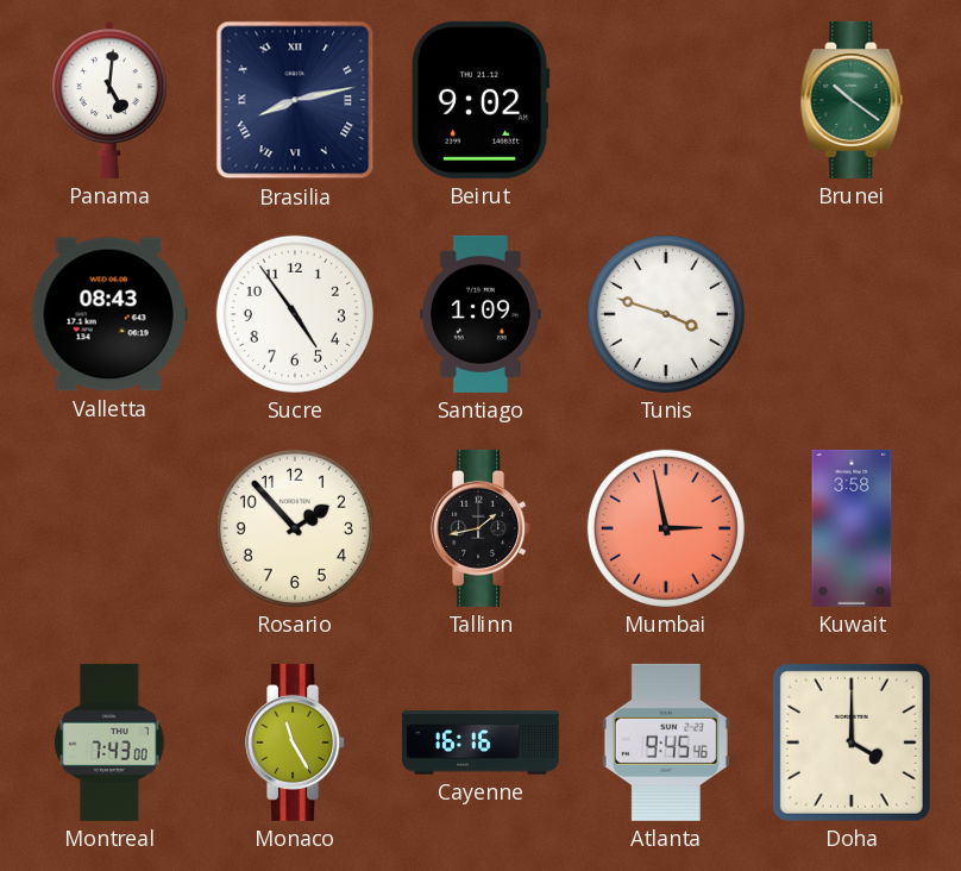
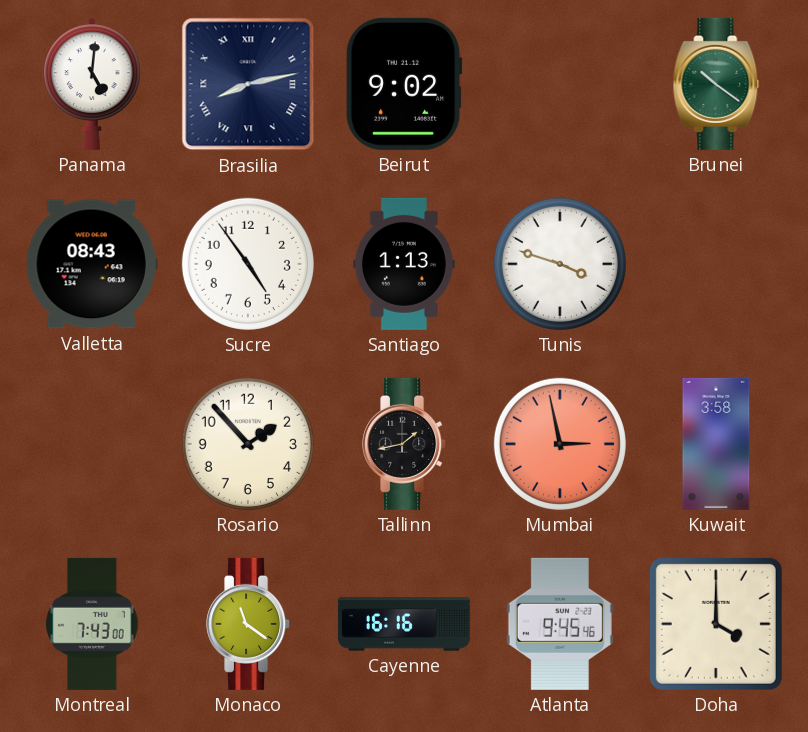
Santiago: 1:09 -> 1:13
Monaco: 11:25 -> 11:21
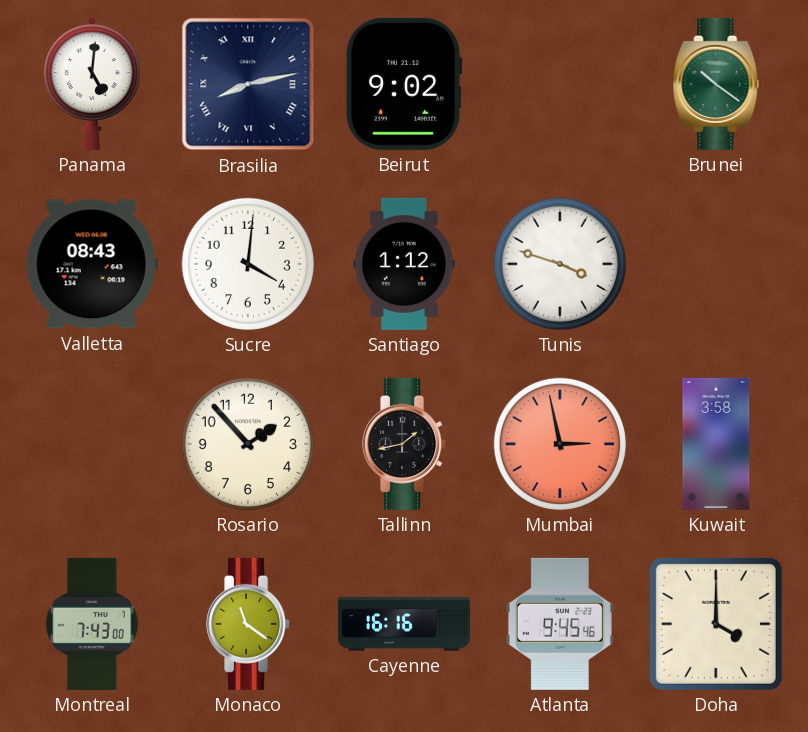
Sucre: 4:54 -> 4:01
Santiago: 1:13 -> 1:12
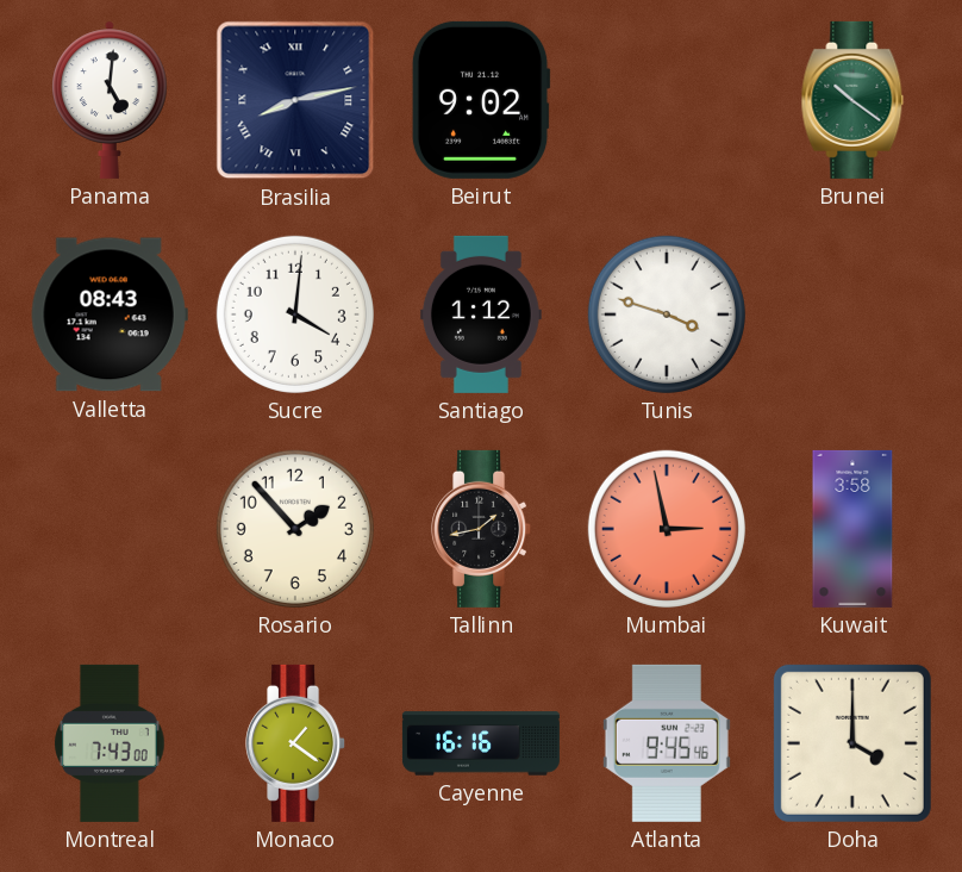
Monaco: 11:21 -> 1:21
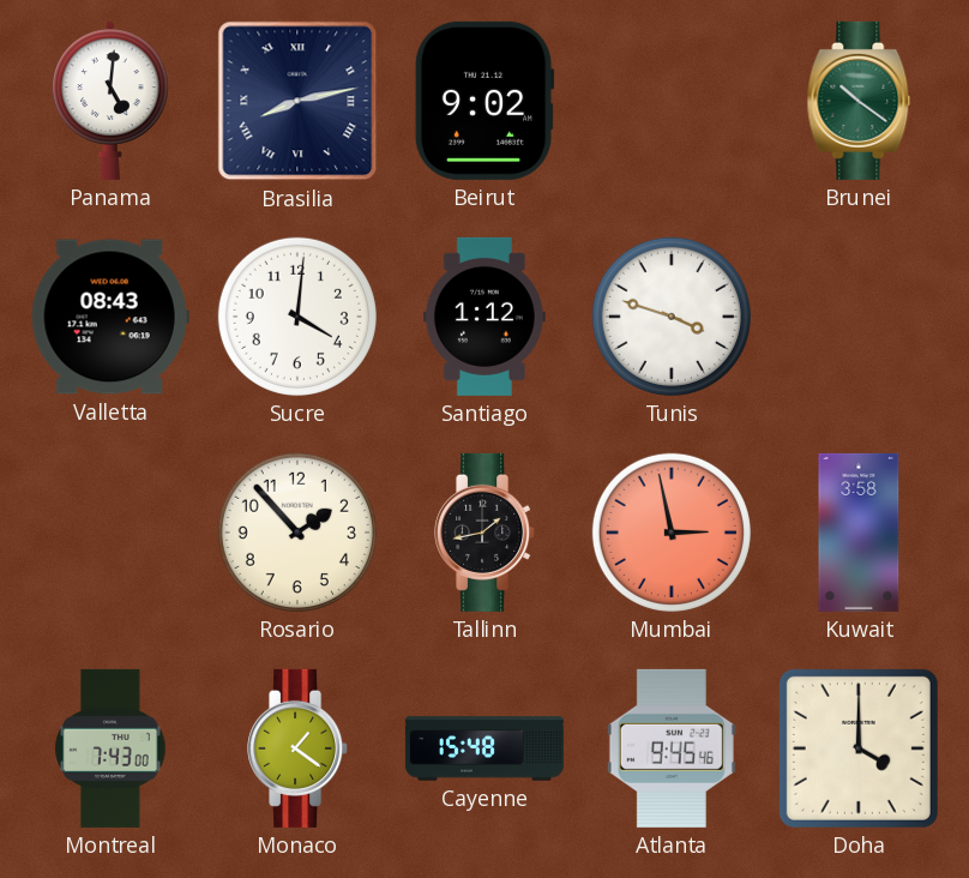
Cayenne: 16:16 -> 15:48
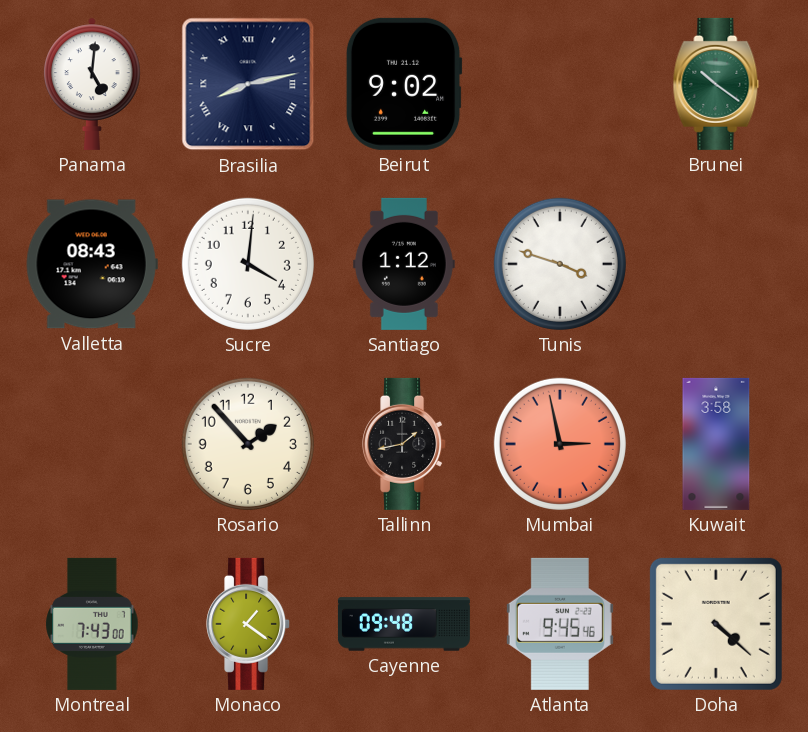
Cayenne: 15:48 -> 09:48
Doha: 4:00 -> 4:22
